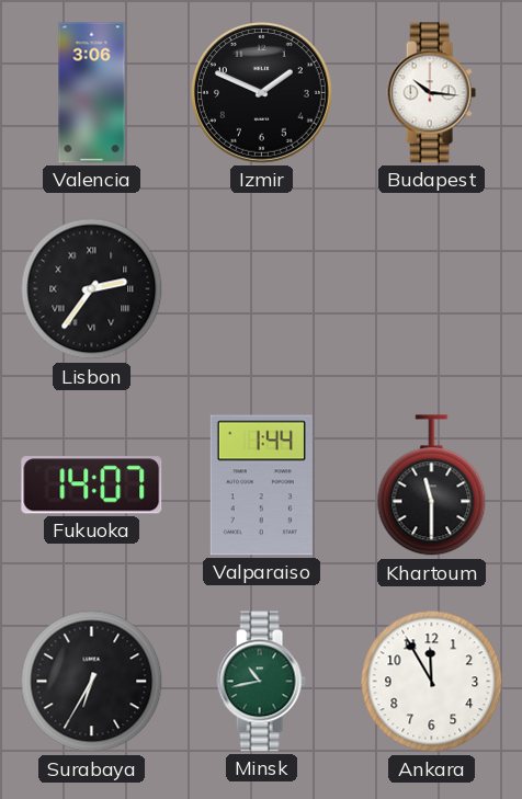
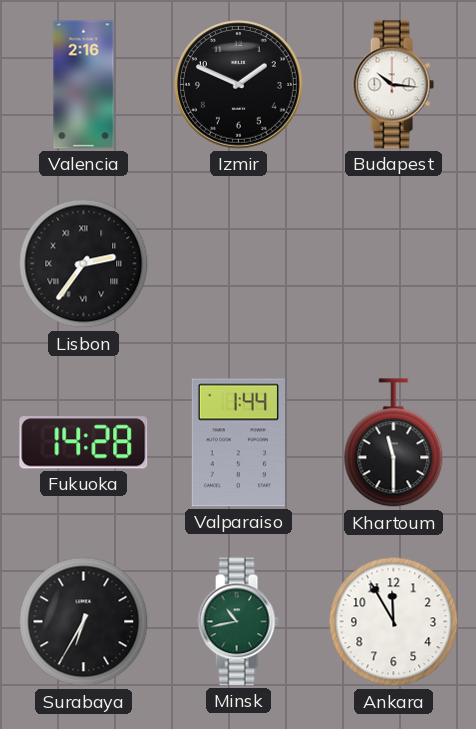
Valencia: 3:06 -> 2:16
Fukuoka: 14:07 -> 14:28
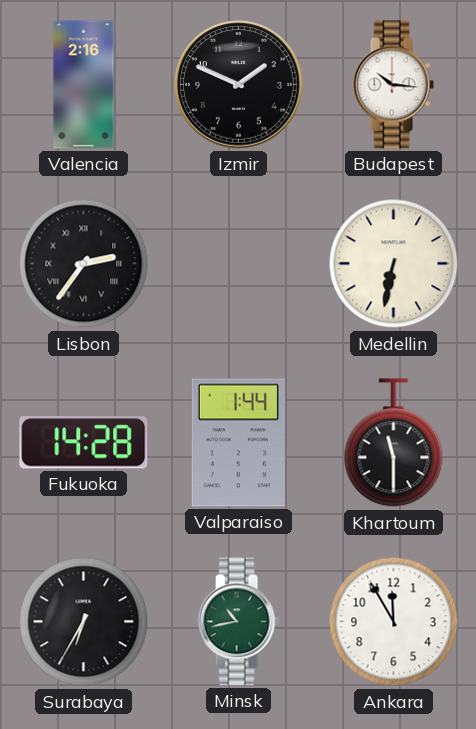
Medellin: none -> 6:32
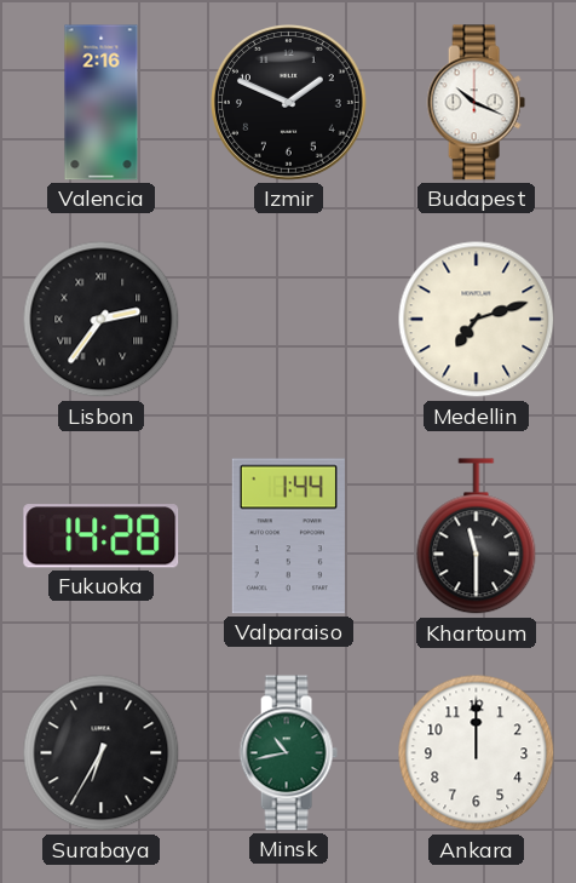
Budapest: 10:16 -> 10:19
Medellin: 6:32 -> 7:12
Ankara: 11:55 -> 12:00
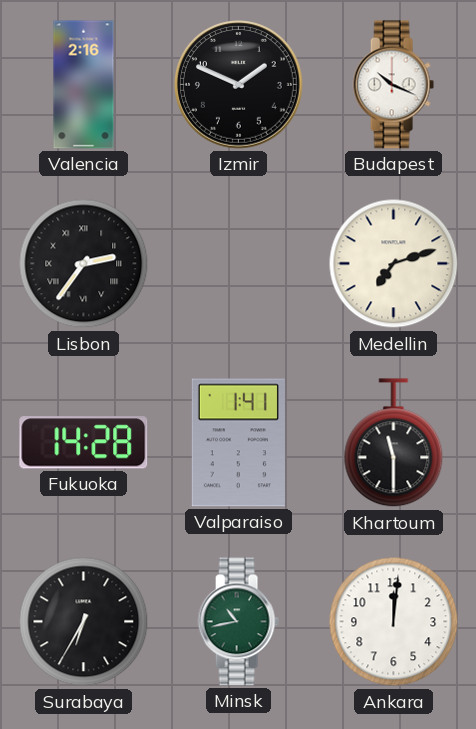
Valparaiso: 1:44 -> 1:41
Ankara: 12:00 -> 12:01
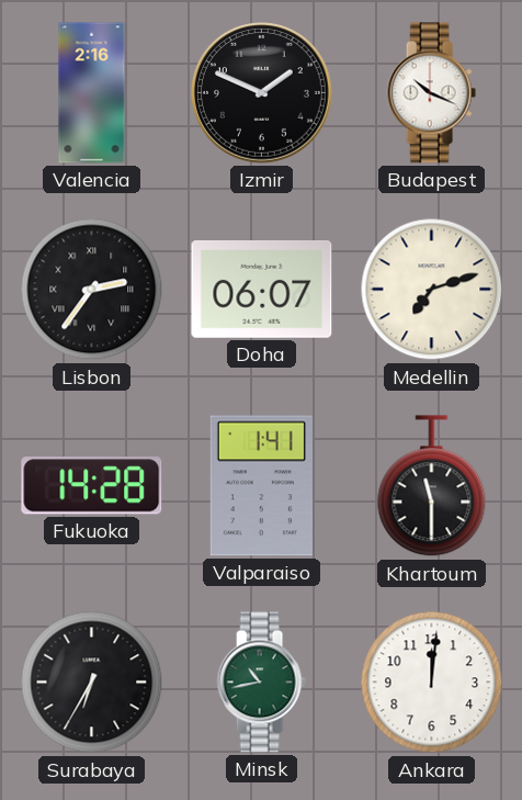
Doha: none -> 06:07
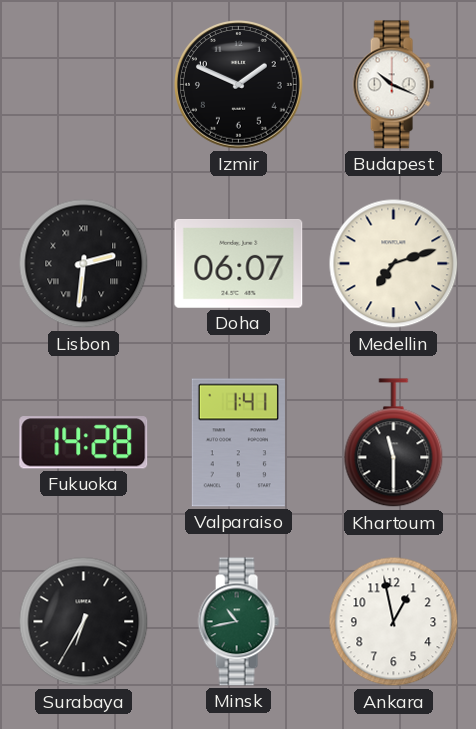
Valencia: 2:16 -> none
Lisbon: 2:36 -> 2:31
Ankara: 12:01 -> 12:58
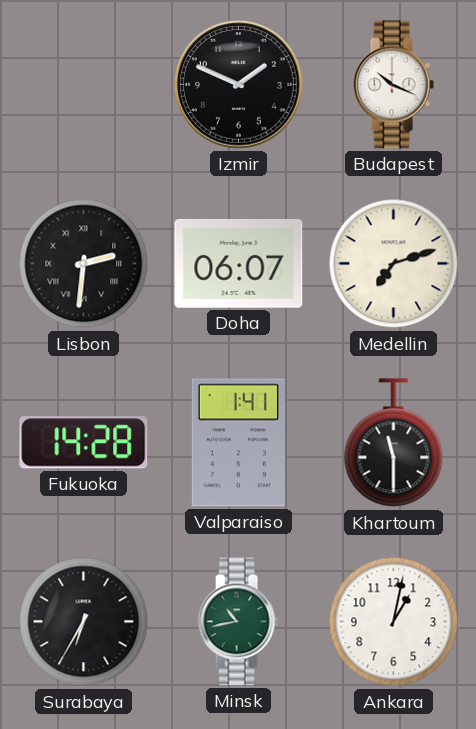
Ankara: 12:58 -> 1:02
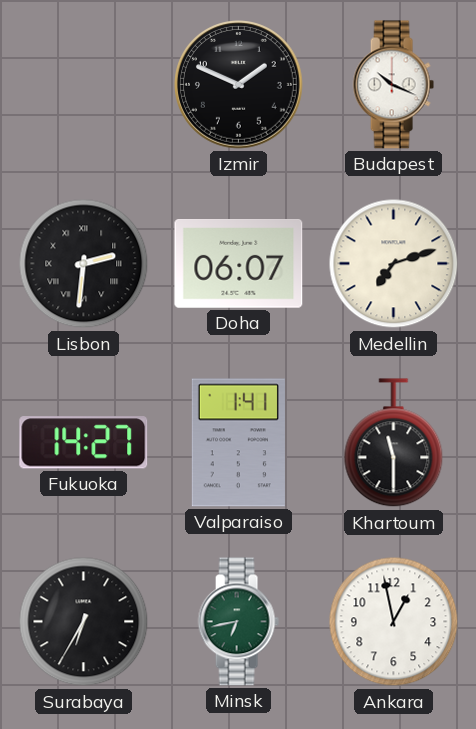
Fukuoka: 14:28 -> 14:27
Minsk: 10:43 -> 6:43
Ankara: 1:02 -> 12:58
